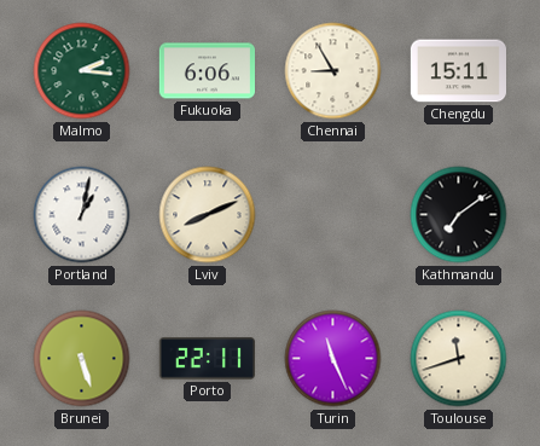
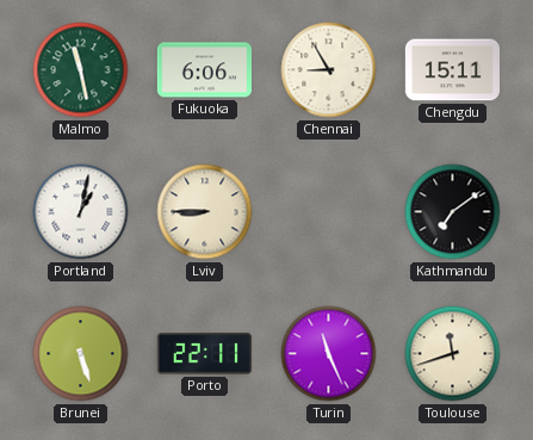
Malmo: 2:16 -> 11:28
Lviv: 8:11 -> 8:45
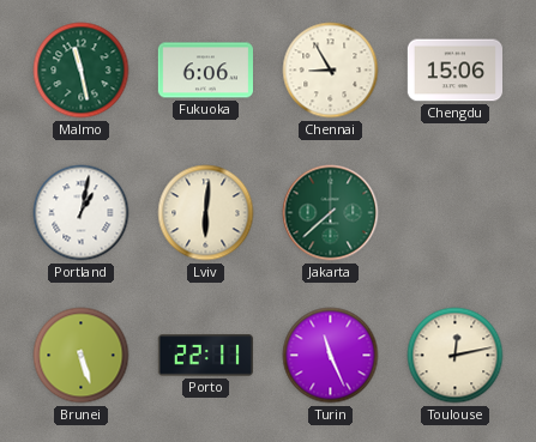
Chengdu: 15:11 -> 15:06
Lviv: 8:45 -> 6:01
Jakarta: none -> 7:38
Kathmandu: 7:09 -> none
Toulouse: 11:42 -> 12:13
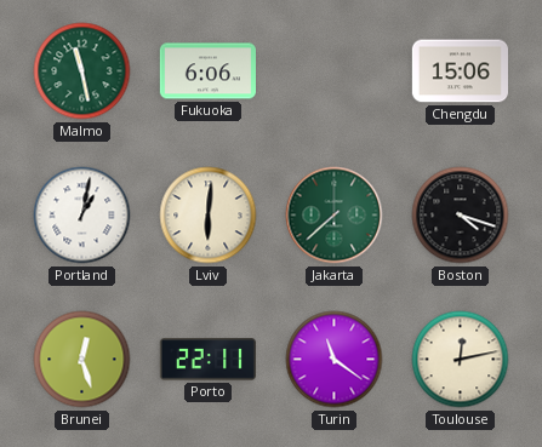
Chennai: 8:55 -> none
Boston: none -> 4:18
Brunei: 5:27 -> 12:27
Turin: 11:26 -> 11:21
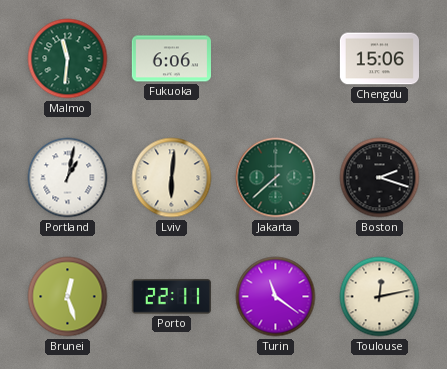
Malmo: 11:28 -> 11:31
Boston: 4:18 -> 2:18
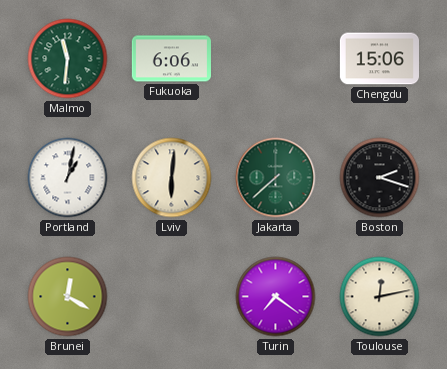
Brunei: 12:27 -> 12:20
Porto: 22:11 -> none
Turin: 11:21 -> 7:21
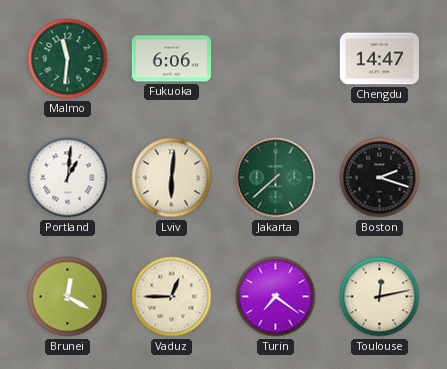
Chengdu: 15:06 -> 14:47
Portland: 1:02 -> 1:01
Vaduz: none -> 12:45
